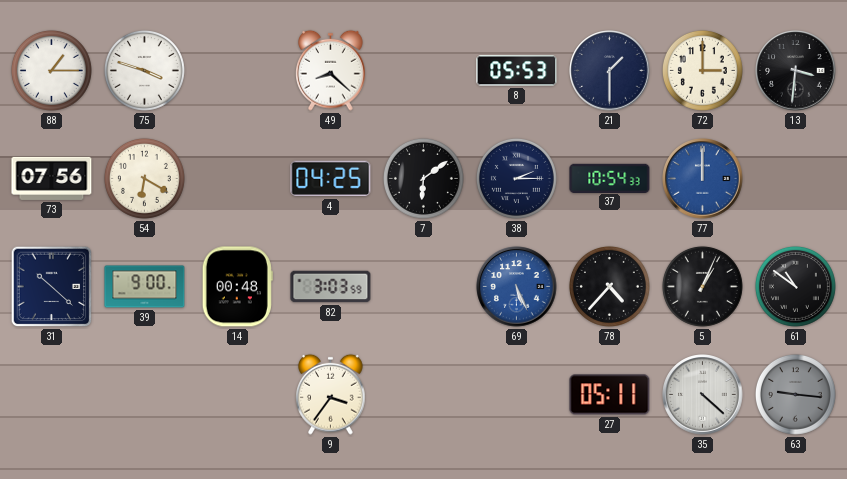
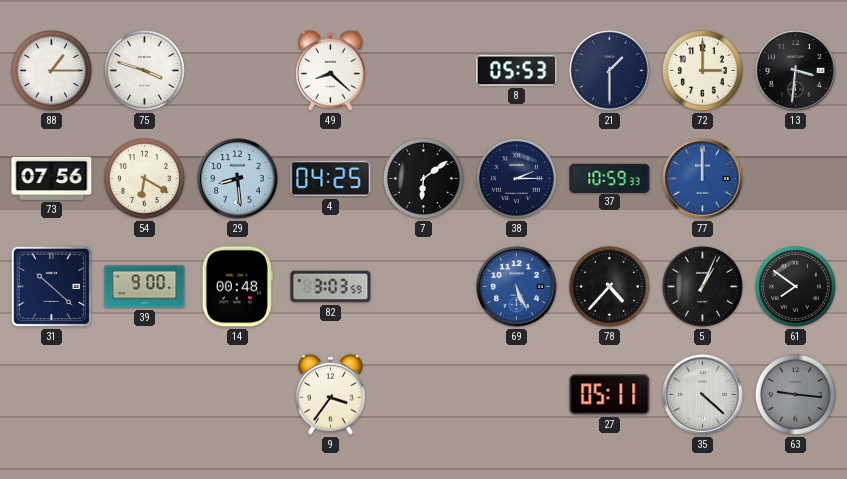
29: none -> 8:29
37: 10:54 -> 10:59
61: 10:51 -> 7:51
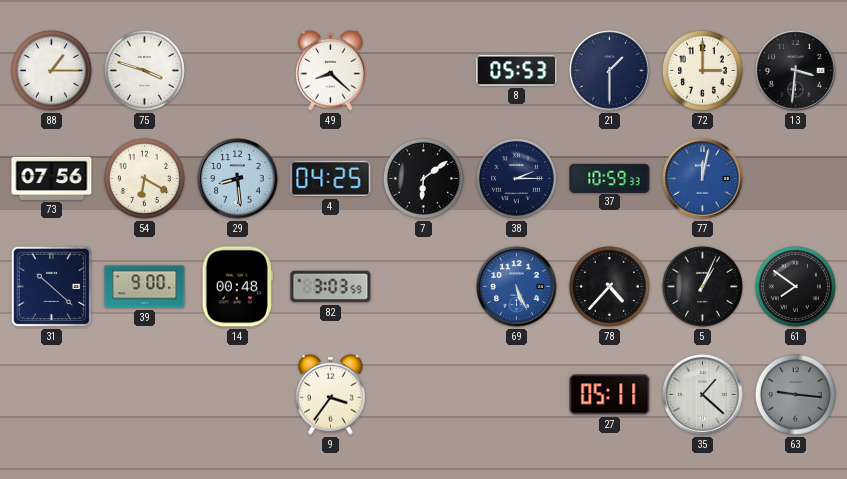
77: 12:00 -> 12:02
35: 4:22 -> 1:22
